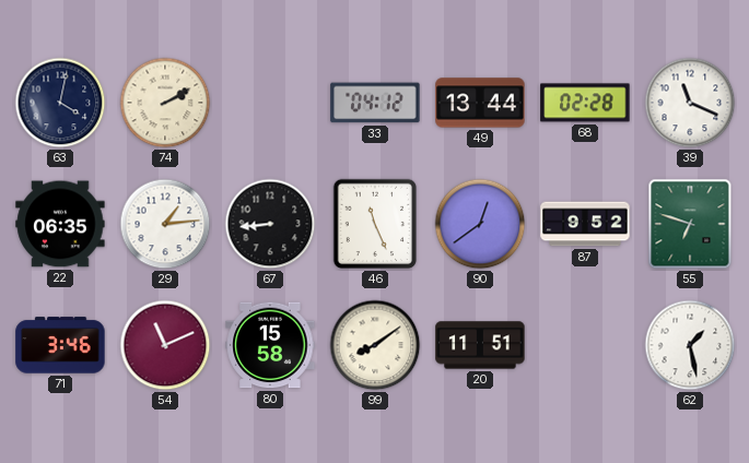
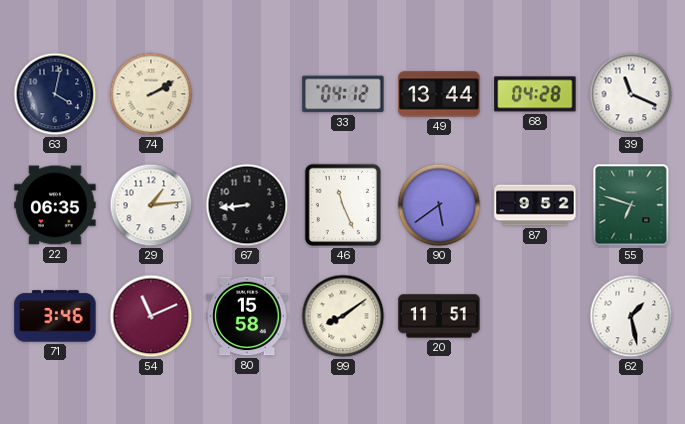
68: 02:28 -> 04:28
90: 12:39 -> 5:39
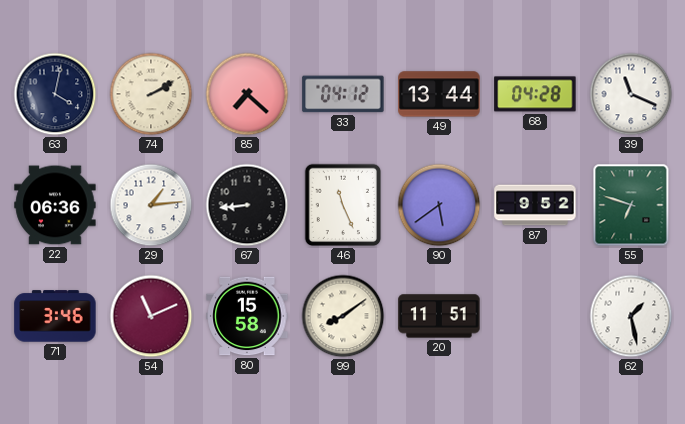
85: none -> 7:22
22: 06:35 -> 06:36
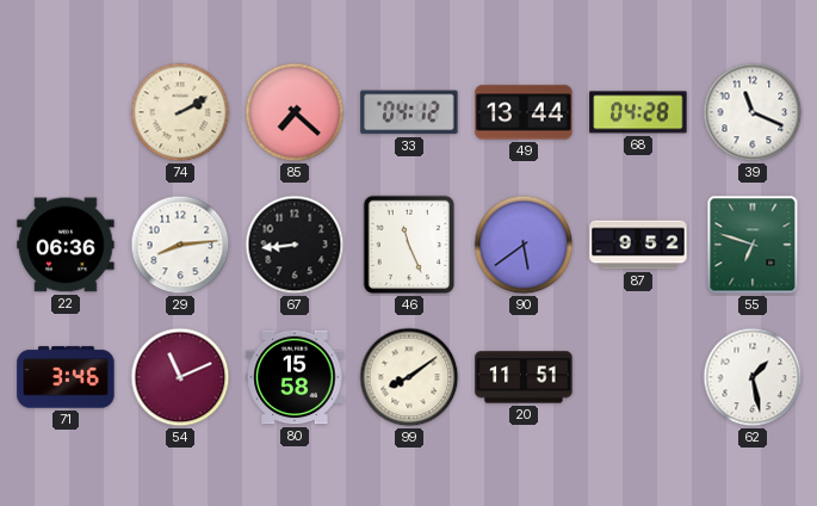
63: 4:02 -> none
29: 1:14 -> 8:14
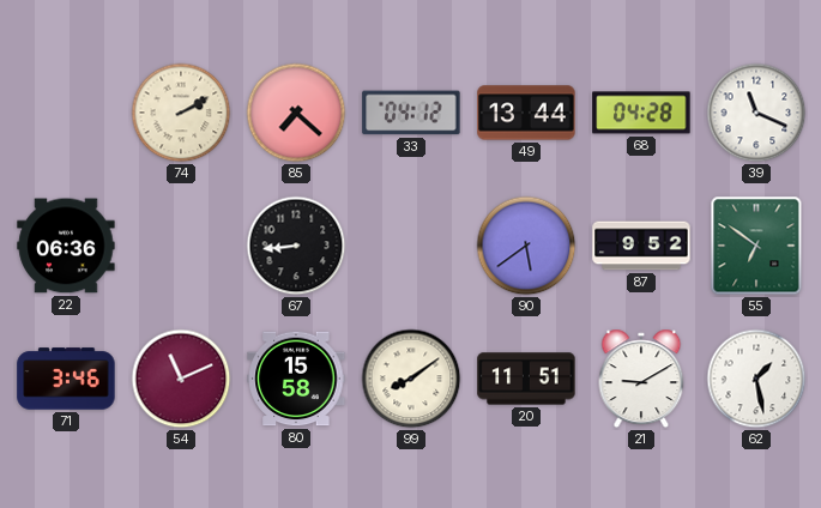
29: 8:14 -> none
46: 11:26 -> none
55: 6:48 -> 6:51
21: none -> 9:10
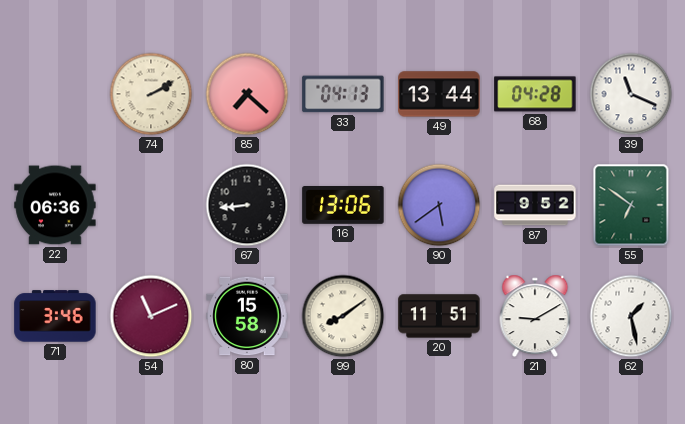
33: 04:12 -> 04:13
16: none -> 13:06
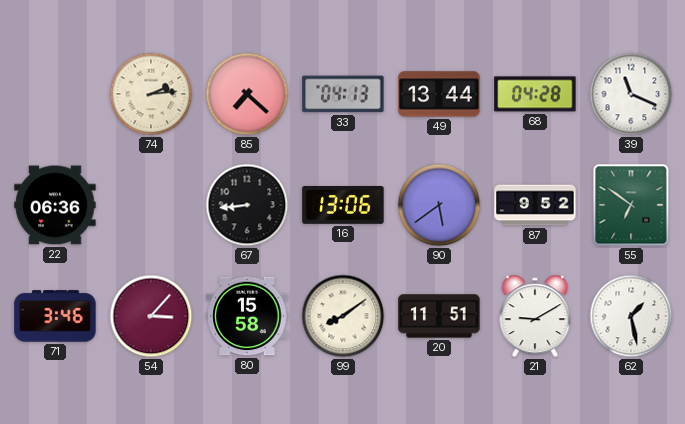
74: 2:10 -> 2:14
54: 11:11 -> 3:07
